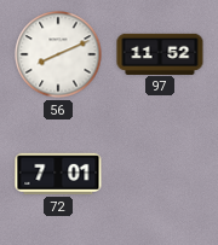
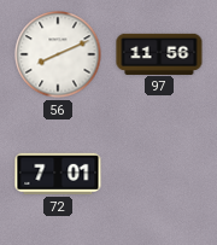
97: 11:52 -> 11:56
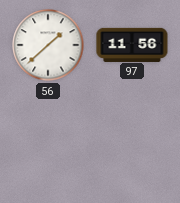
56: 8:11 -> 1:38
72: 7:01 -> none
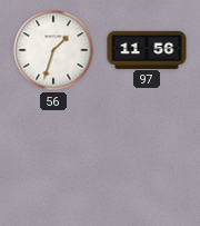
56: 1:38 -> 1:33
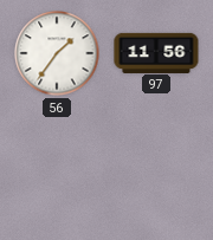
56: 1:33 -> 1:36
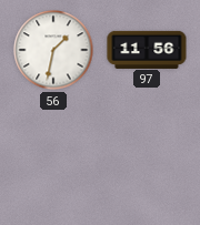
56: 1:36 -> 1:32
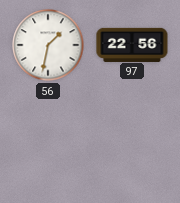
97: 11:56 -> 22:56
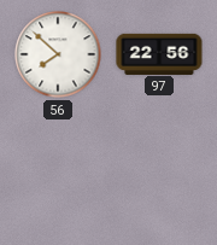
56: 1:32 -> 7:52
